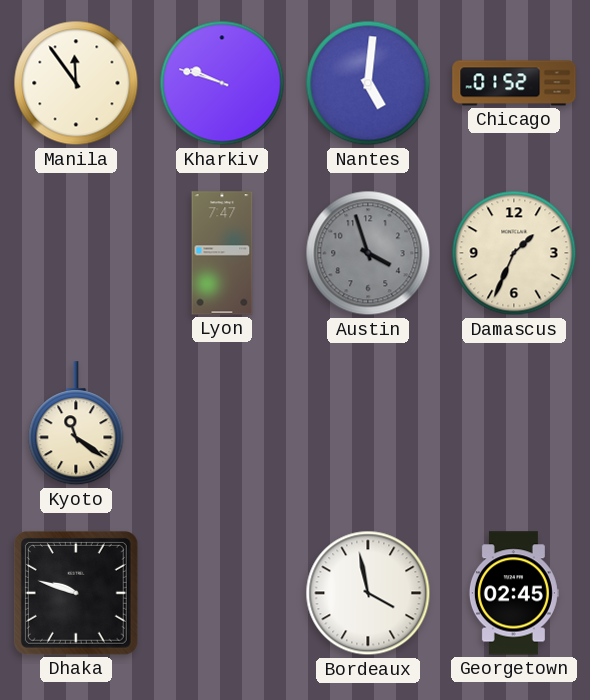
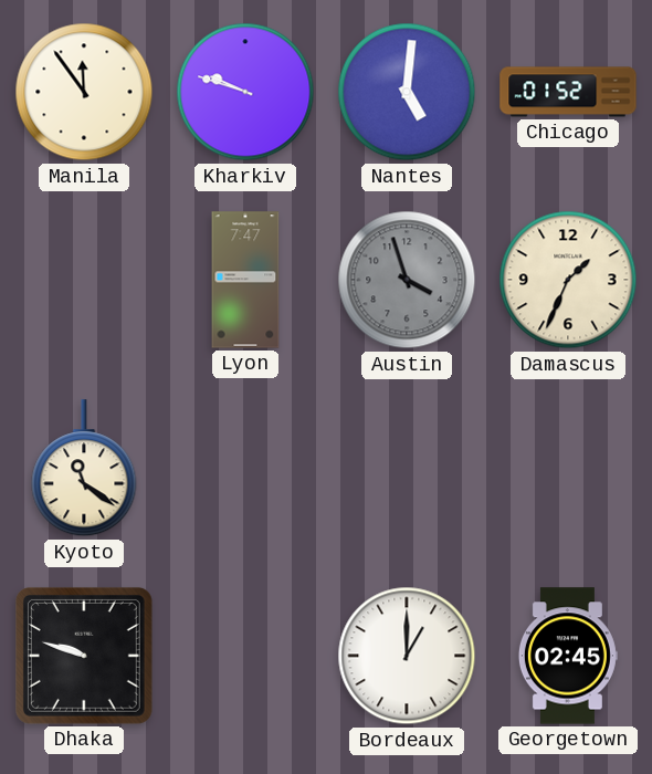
Bordeaux: 3:58 -> 1:00
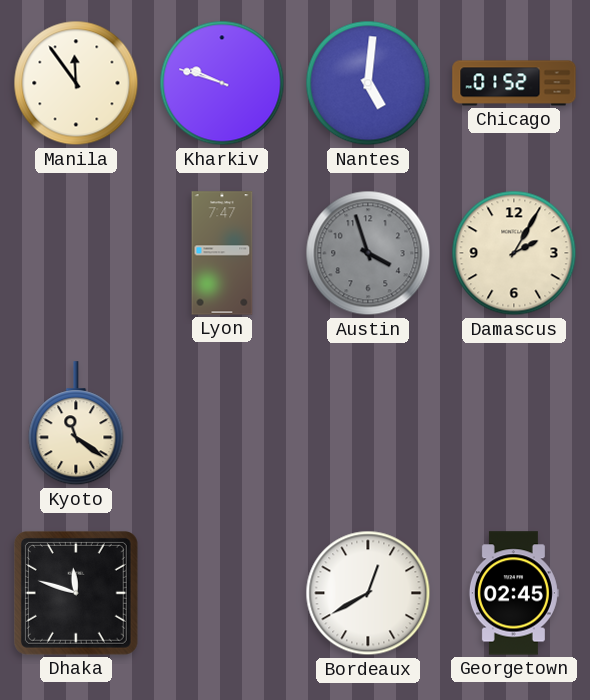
Damascus: 1:34 -> 2:05
Dhaka: 9:48 -> 11:48
Bordeaux: 1:00 -> 12:40
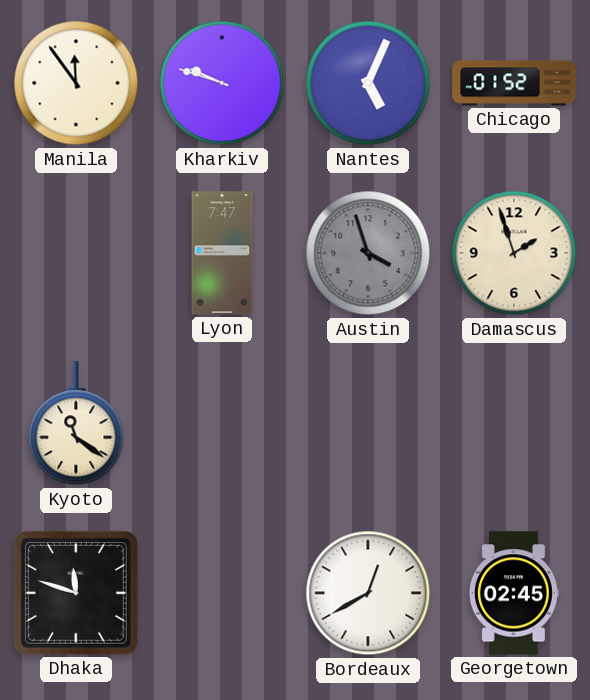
Nantes: 5:01 -> 5:04
Damascus: 2:05 -> 1:57
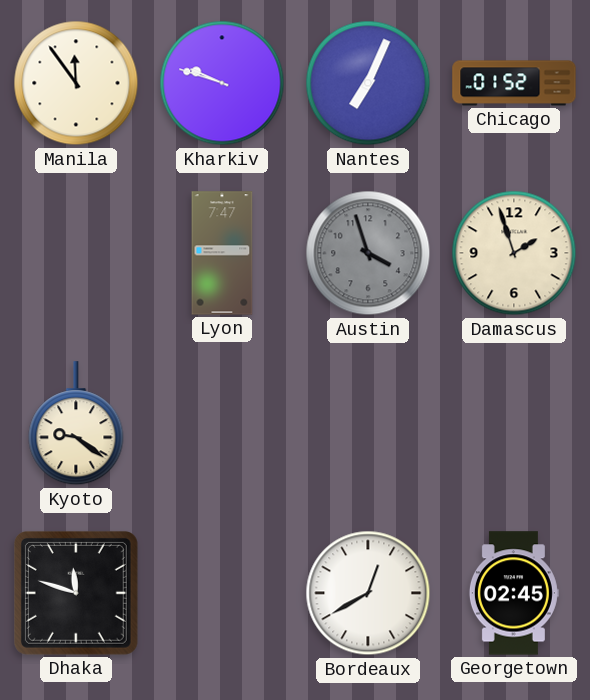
Nantes: 5:04 -> 7:04
Kyoto: 11:21 -> 9:21
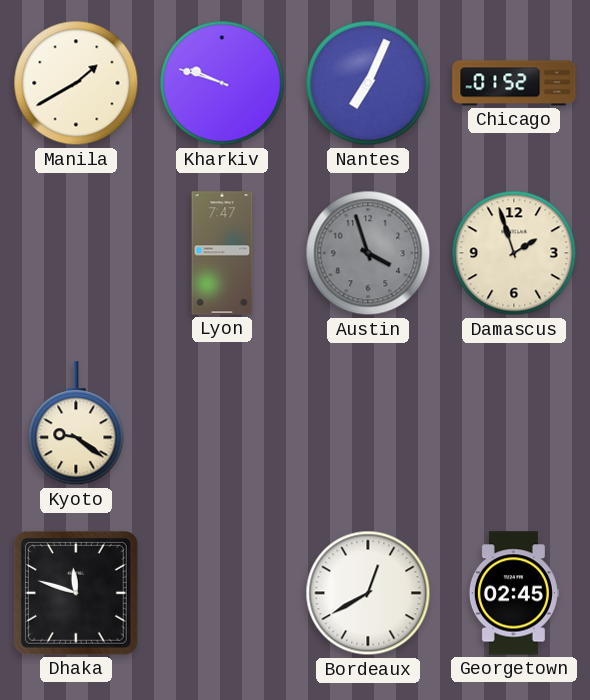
Manila: 11:54 -> 1:40
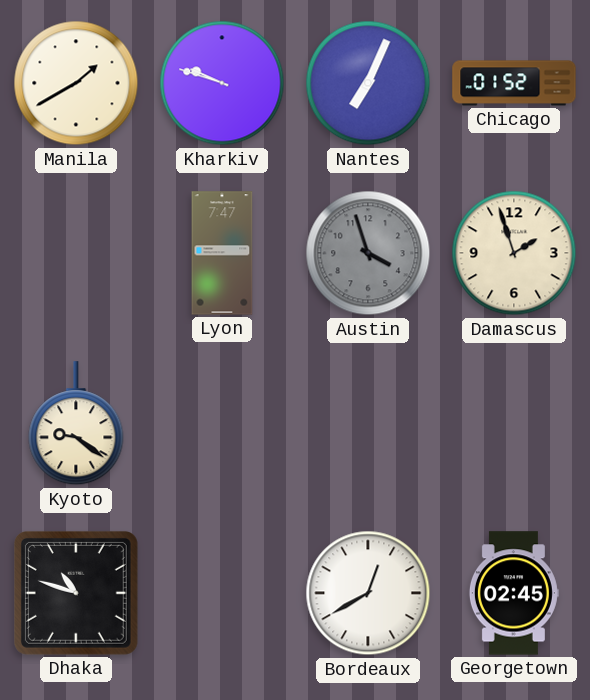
Dhaka: 11:48 -> 10:48
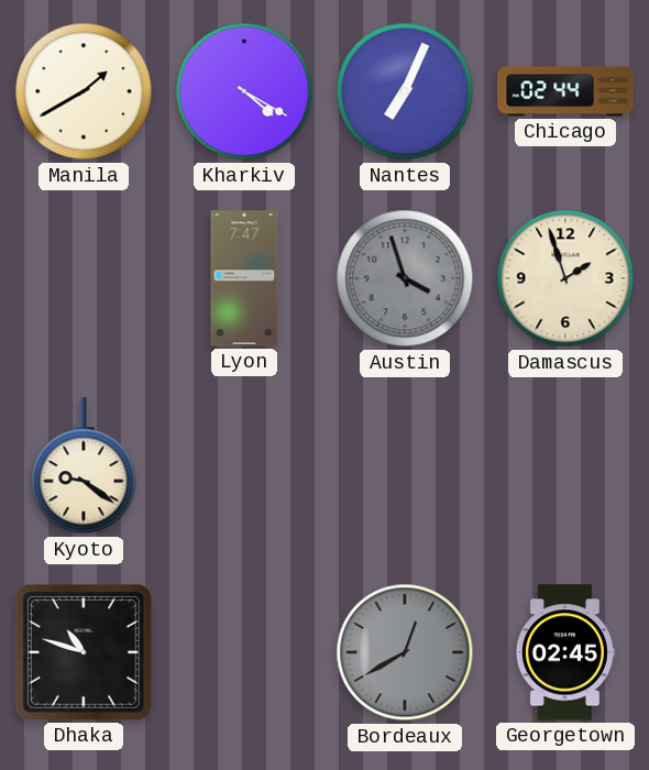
Kharkiv: 9:48 -> 4:20
Chicago: 01:52 -> 02:44
Bordeaux dial: white -> grey
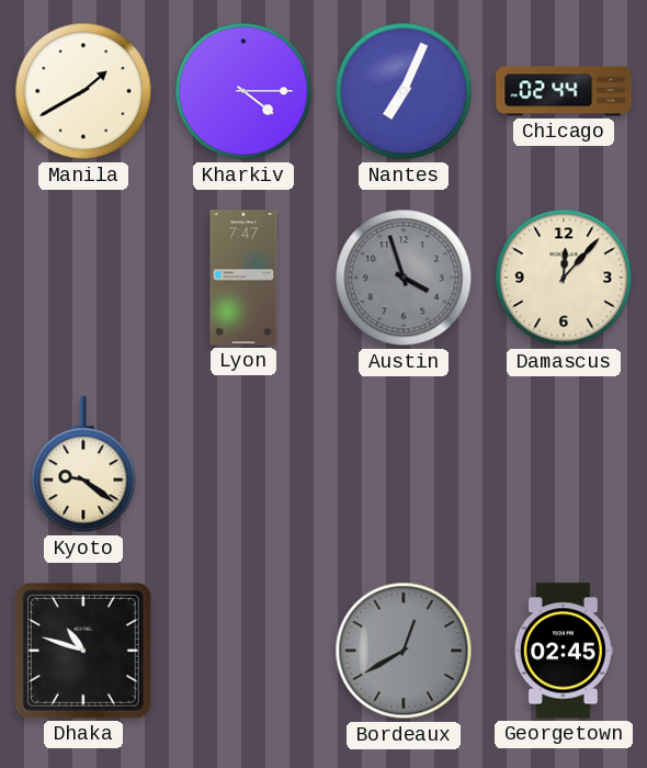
Kharkiv: 4:20 -> 4:15
Damascus: 1:57 -> 12:07
